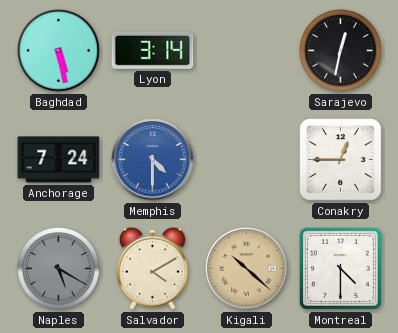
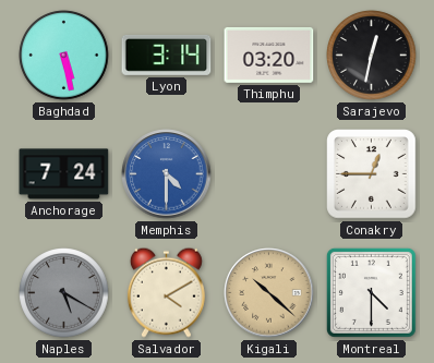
Thimphu: none -> 03:20
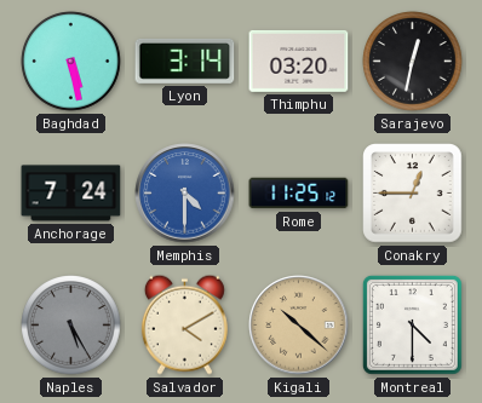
Rome: none -> 11:25
Naples: 5:20 -> 5:25
